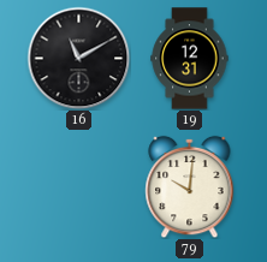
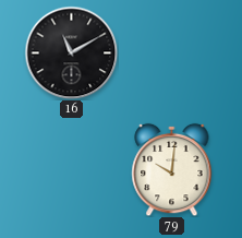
19: 12:31 -> none
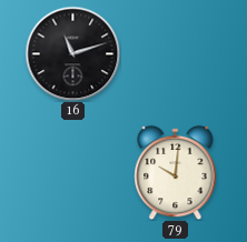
16: 11:10 -> 11:12
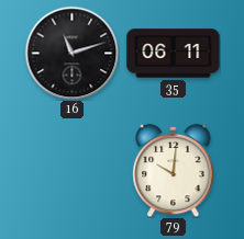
35: none -> 06:11
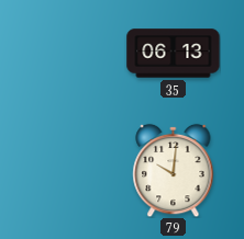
16: 11:12 -> none
35: 06:11 -> 06:13
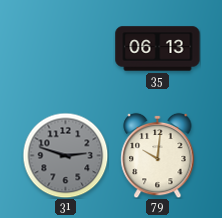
31: none -> 2:48
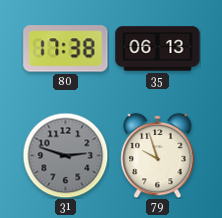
80: none -> 17:38
79: 10:01 -> 9:57
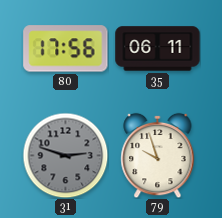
80: 17:38 -> 17:56
35: 06:13 -> 06:11
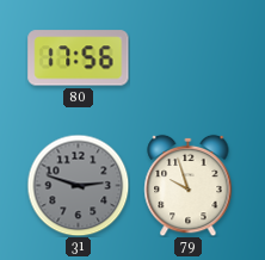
35: 06:11 -> none
